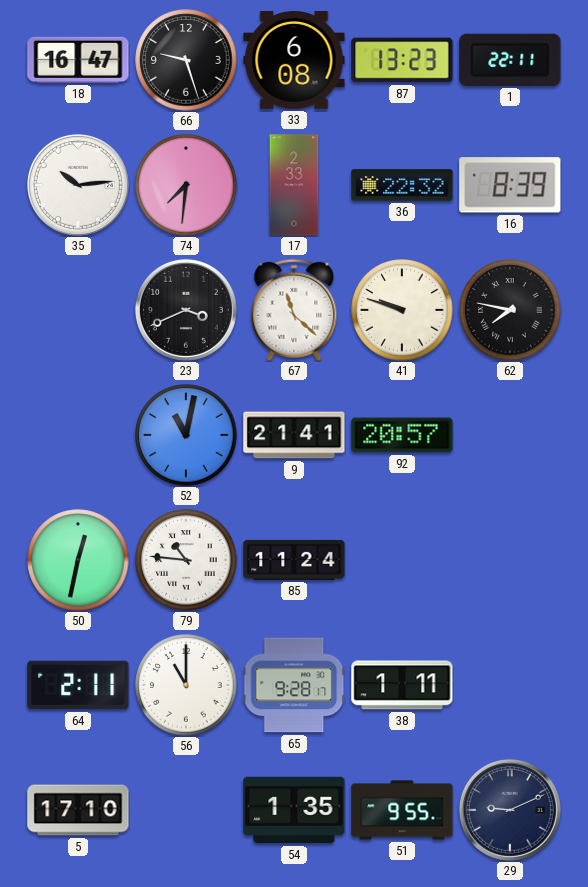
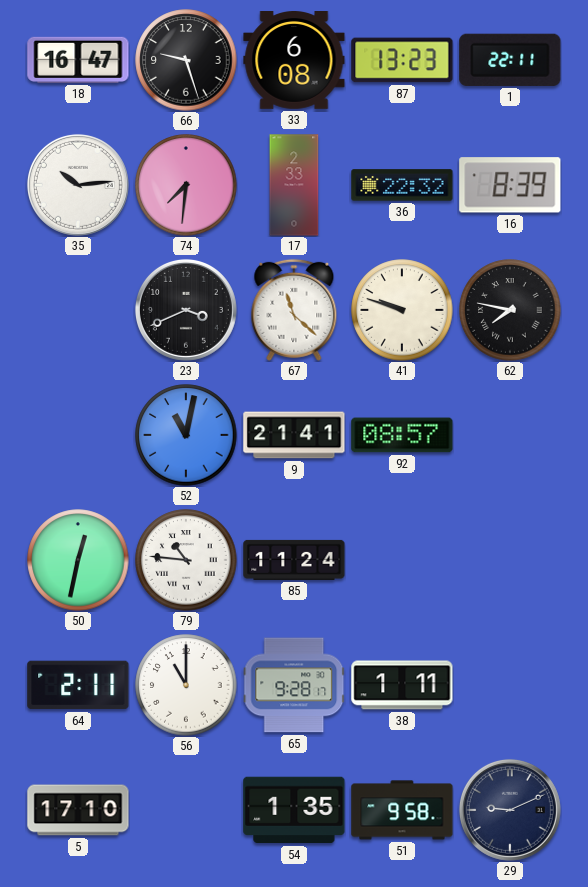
92: 20:57 -> 08:57
51: 9:55 -> 9:58
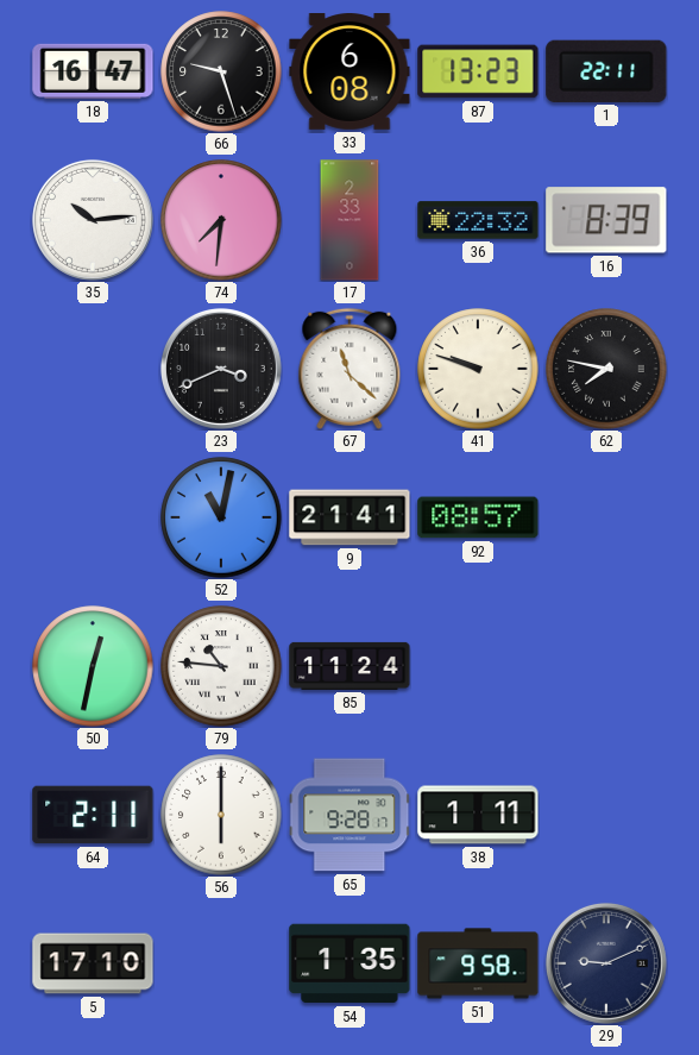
56: 11:00 -> 6:00
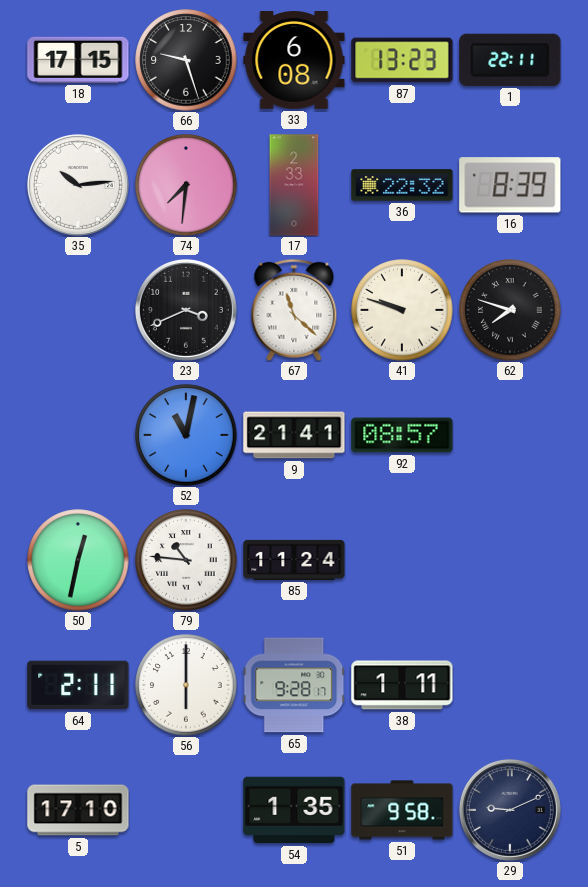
18: 16:47 -> 17:15
62: 7:47 -> 7:48
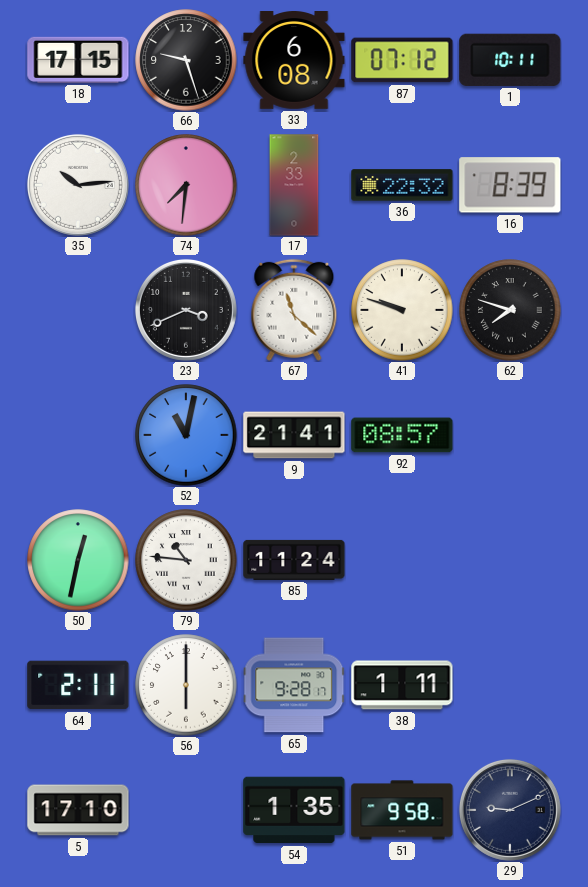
87: 13:23 -> 07:12
1: 22:11 -> 10:11
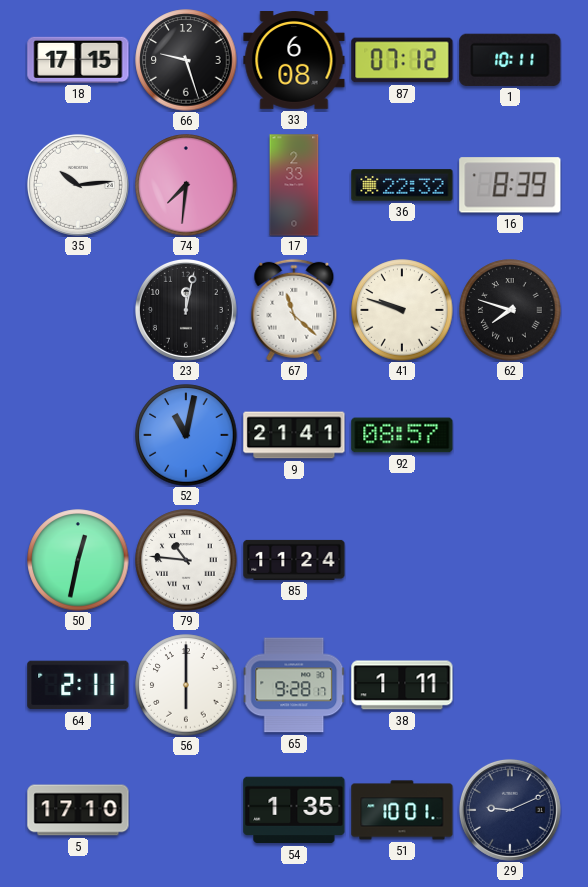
23: 3:41 -> 12:02
51: 9:58 -> 10:01
